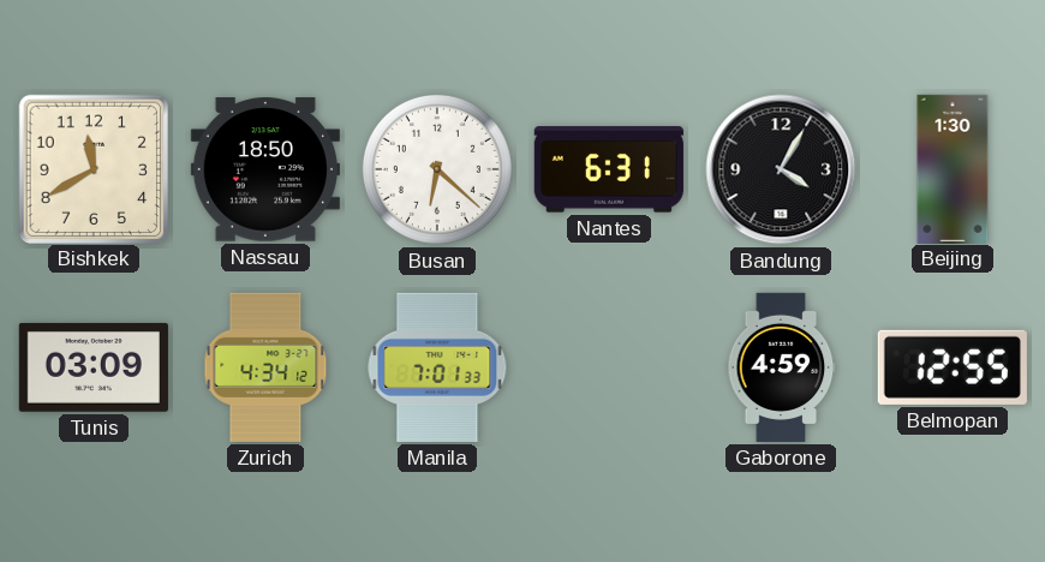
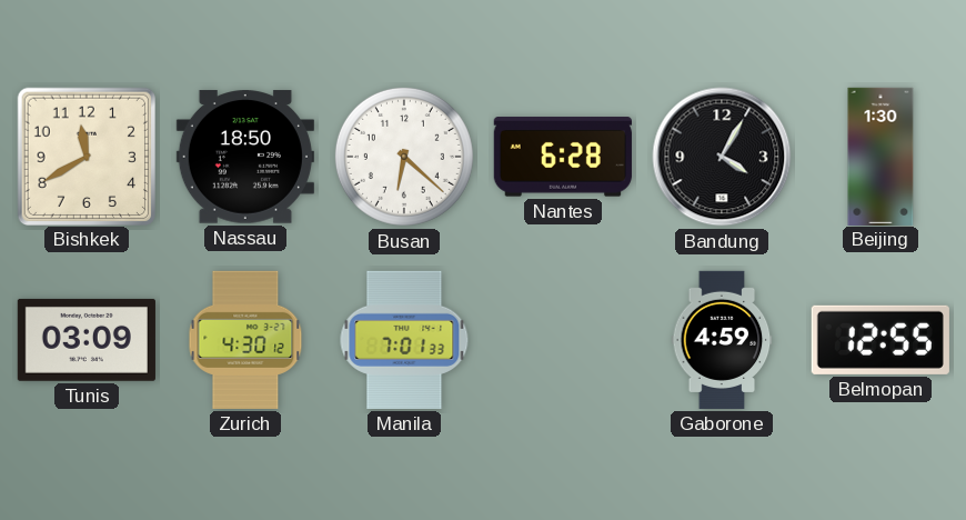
Nantes: 6:31 -> 6:28
Zurich: 4:34 -> 4:30
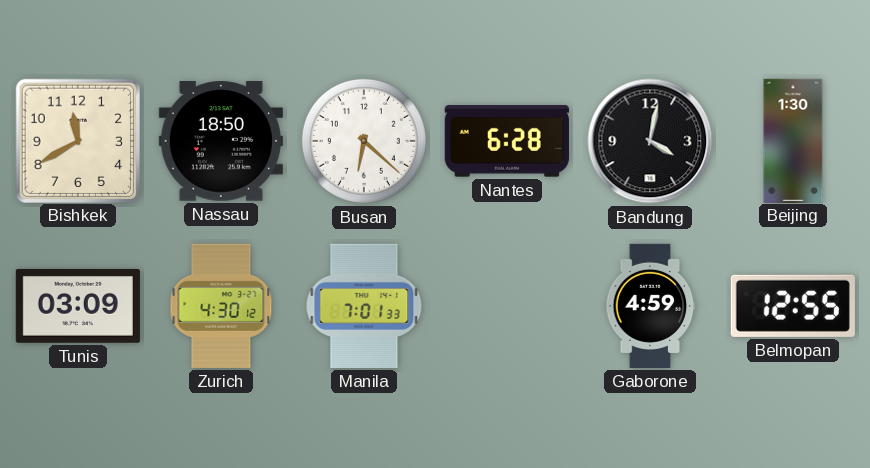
Bandung: 4:05 -> 4:02
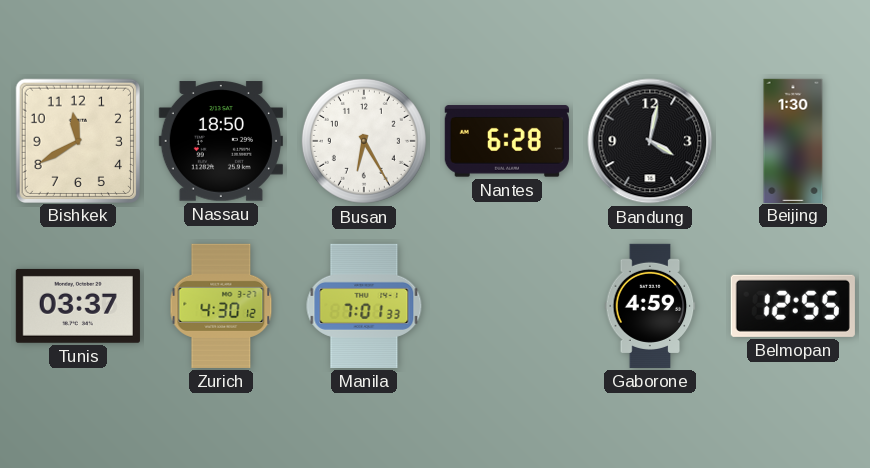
Busan: 6:22 -> 6:25
Tunis: 03:09 -> 03:37
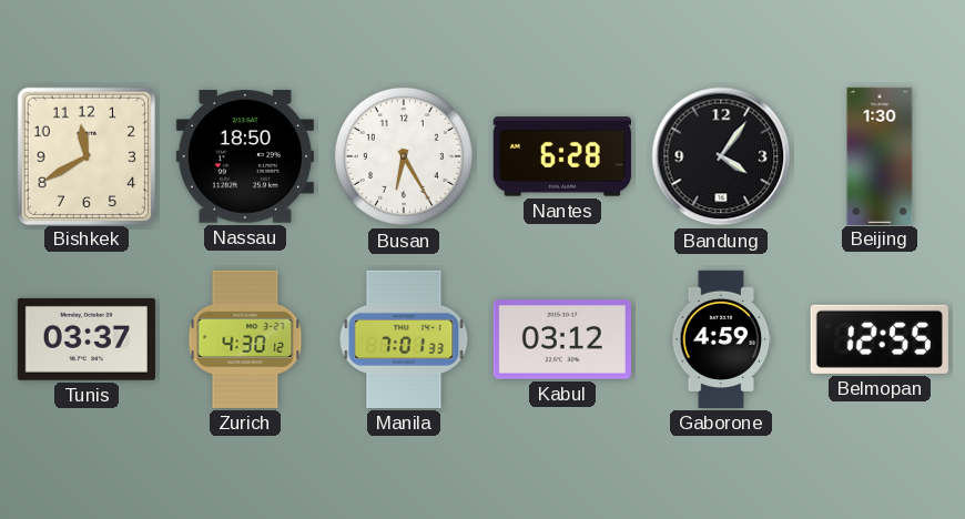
Bandung: 4:02 -> 4:06
Kabul: none -> 03:12
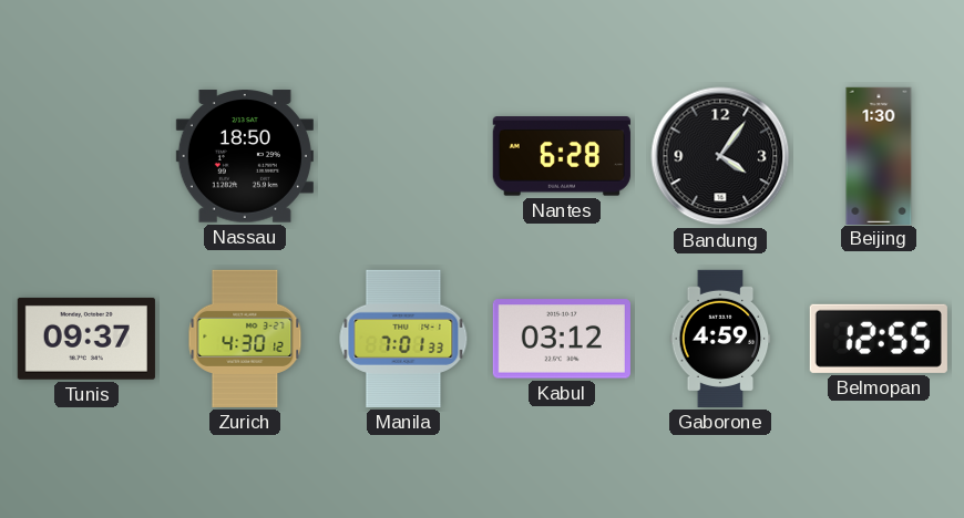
Bishkek: 11:40 -> none
Busan: 6:25 -> none
Tunis: 03:37 -> 09:37
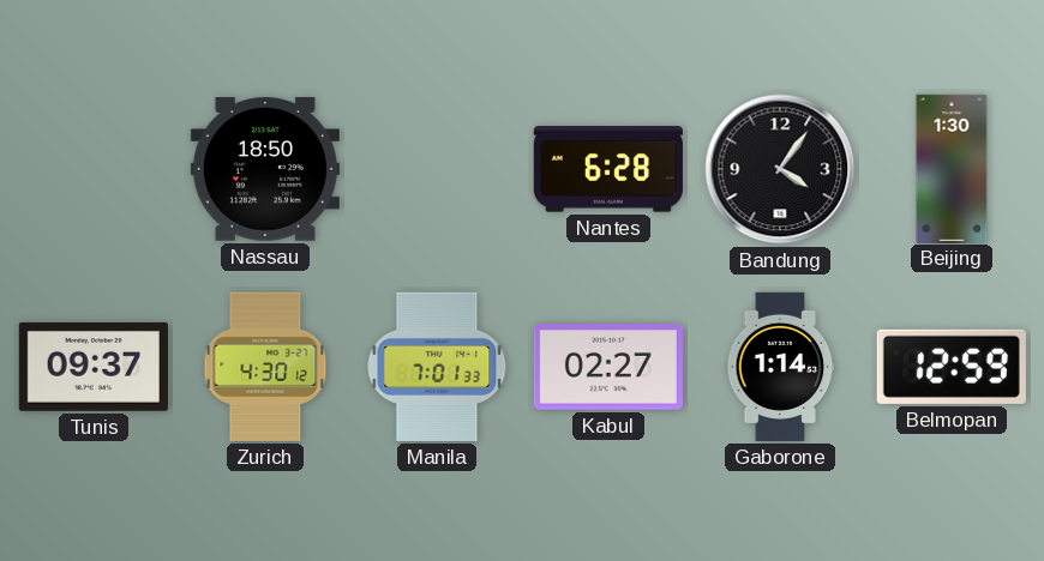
Kabul: 03:12 -> 02:27
Gaborone: 4:59 -> 1:14
Belmopan: 12:55 -> 12:59
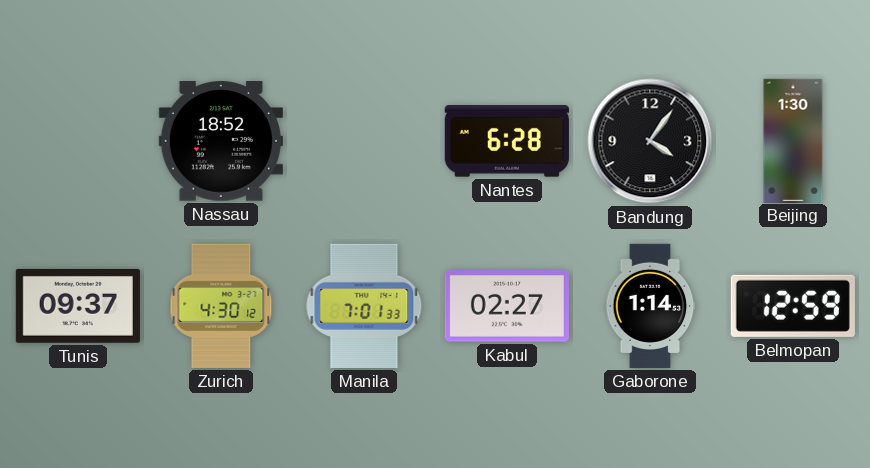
Nassau: 18:50 -> 18:52
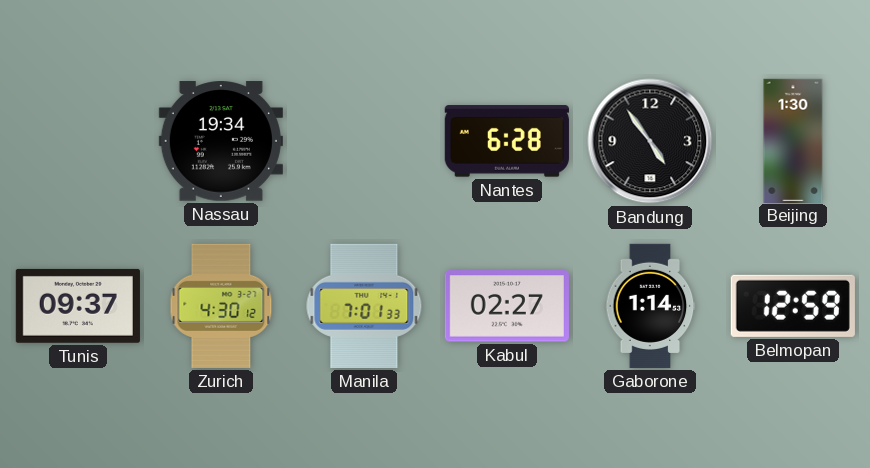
Nassau: 18:52 -> 19:34
Bandung: 4:06 -> 4:54
